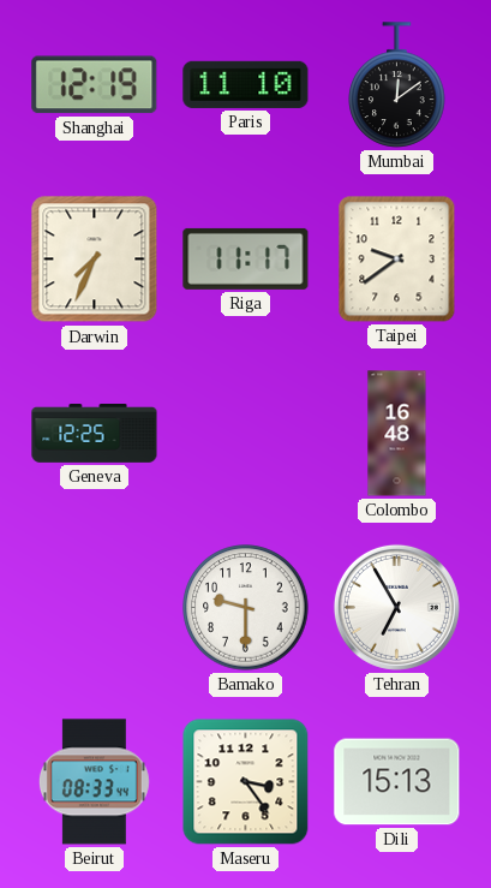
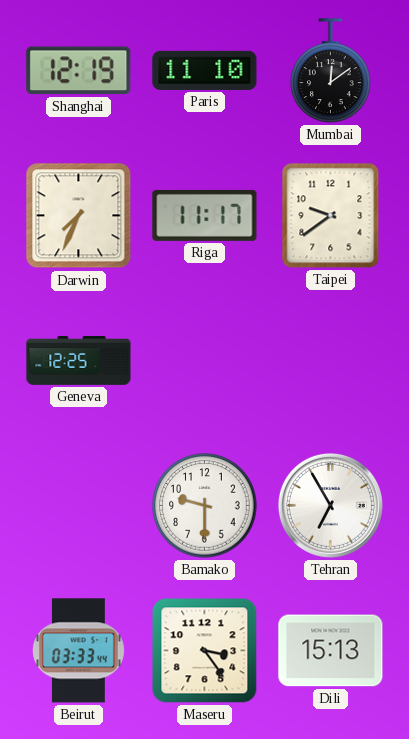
Colombo: 16:48 -> none
Beirut: 08:33 -> 03:33
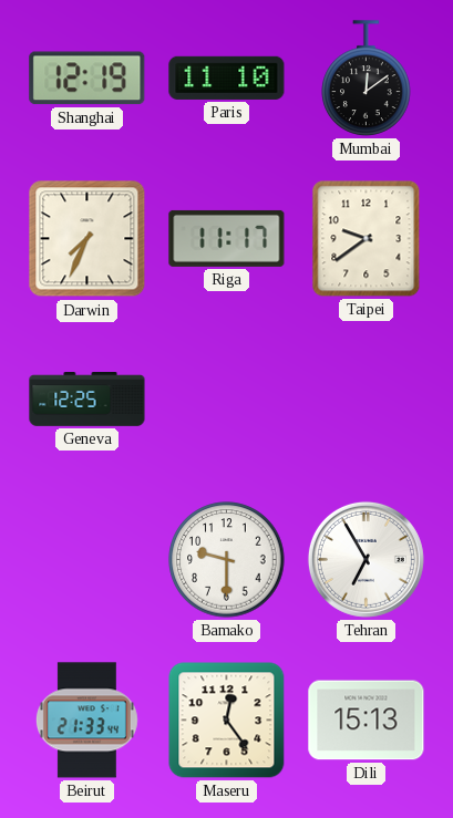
Beirut: 03:33 -> 21:33
Maseru: 3:24 -> 12:24
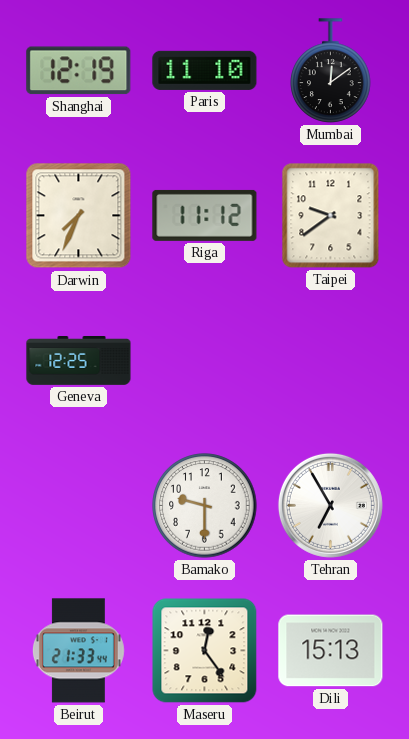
Riga: 11:17 -> 11:12
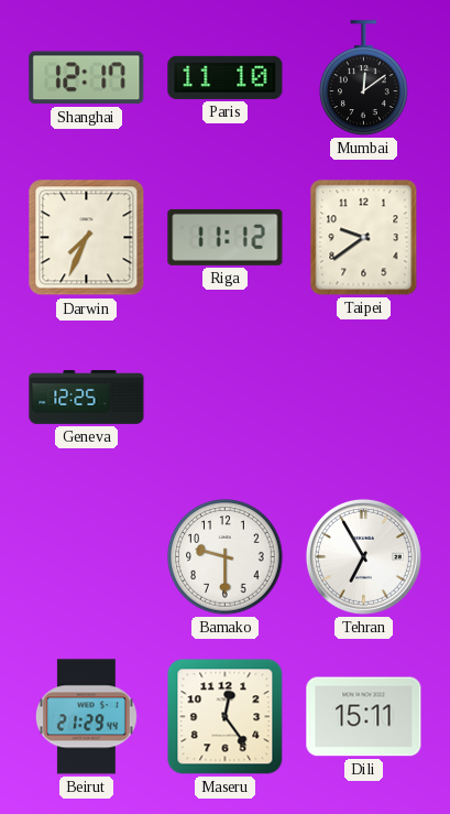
Shanghai: 12:19 -> 12:17
Beirut: 21:33 -> 21:29
Dili: 15:13 -> 15:11
